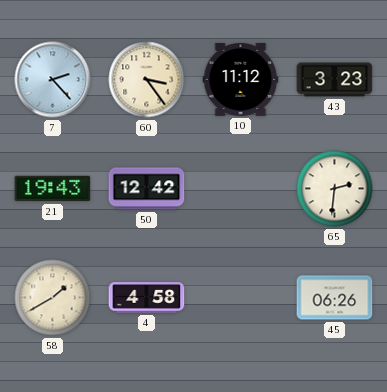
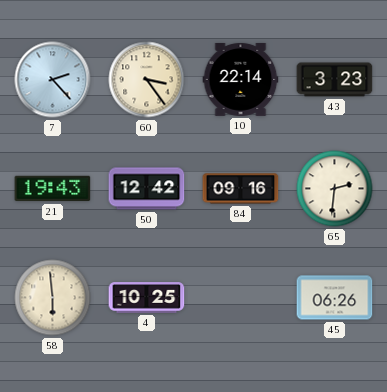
10: 11:12 -> 22:14
84: none -> 09:16
58: 1:40 -> 5:59
4: 4:58 -> 10:25
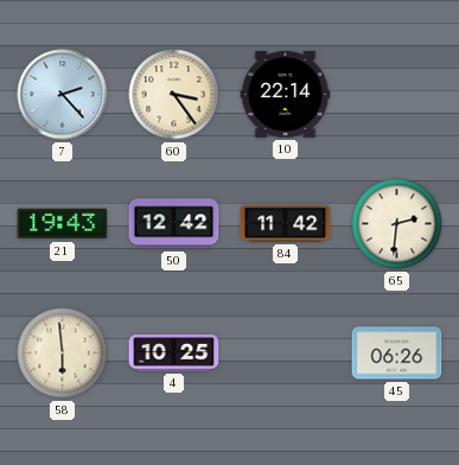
43: 3:23 -> none
84: 09:16 -> 11:42
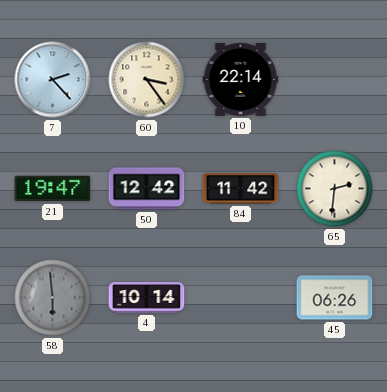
21: 19:43 -> 19:47
58 dial: cream -> grey
4: 10:25 -> 10:14
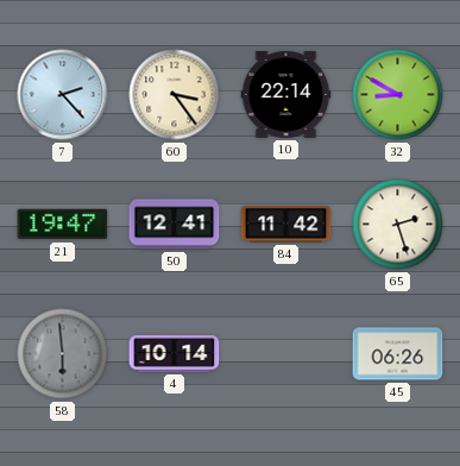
32: none -> 8:50
50: 12:42 -> 12:41
65: 2:31 -> 2:27
